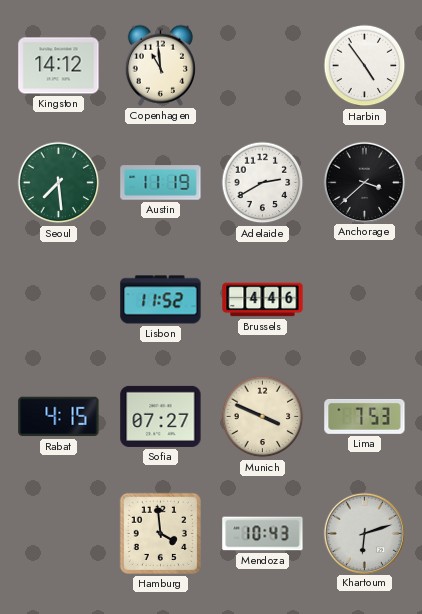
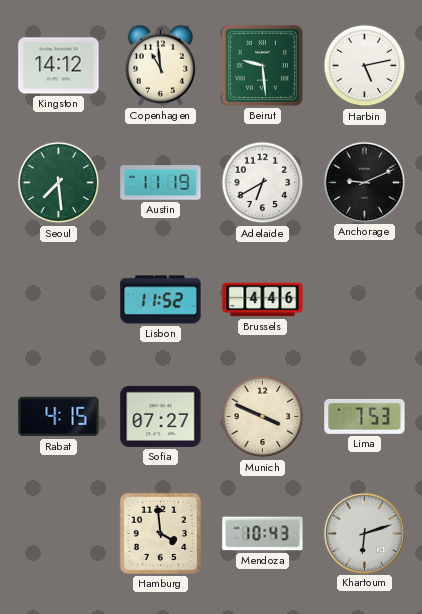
Beirut: none -> 9:29
Harbin: 4:54 -> 5:13
Adelaide: 2:40 -> 6:40
Anchorage: 3:38 -> 9:11
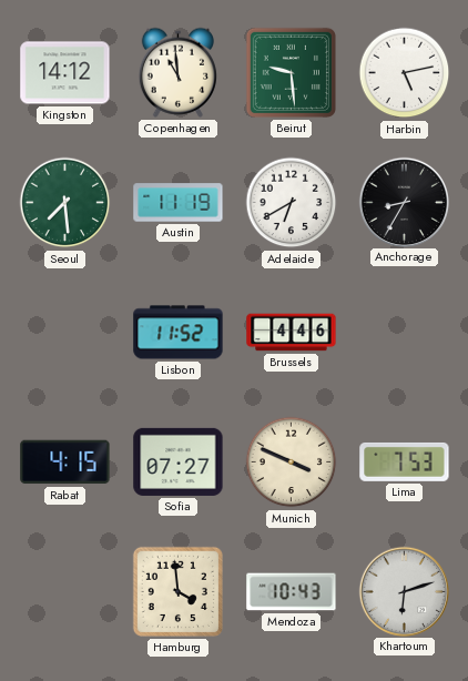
Anchorage: 9:11 -> 8:35
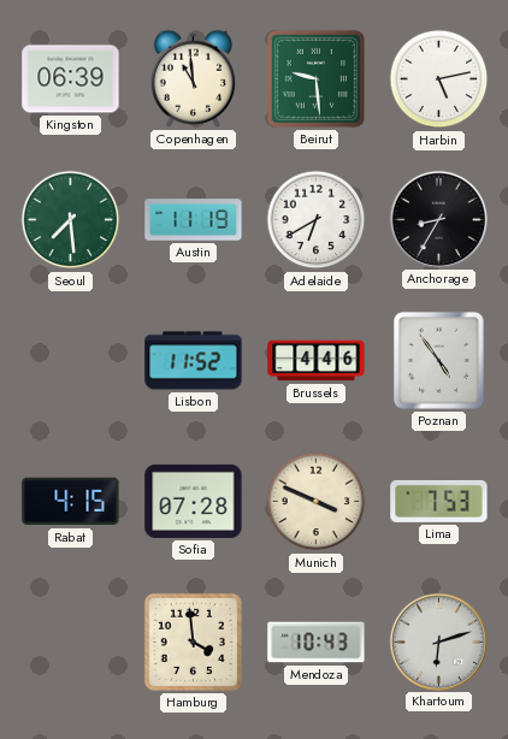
Kingston: 14:12 -> 06:39
Poznan: none -> 4:54
Sofia: 07:27 -> 07:28
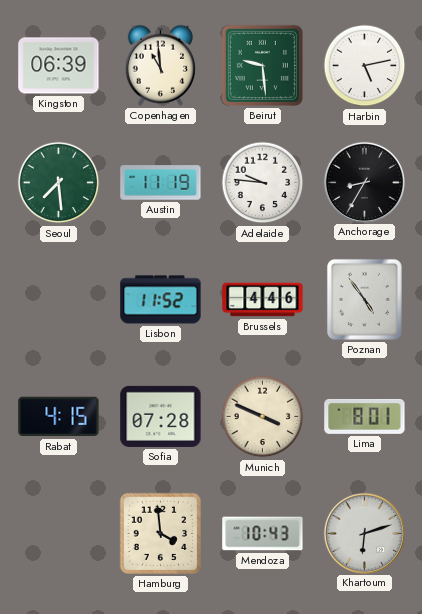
Adelaide: 6:40 -> 9:46
Lima: 7:53 -> 8:01
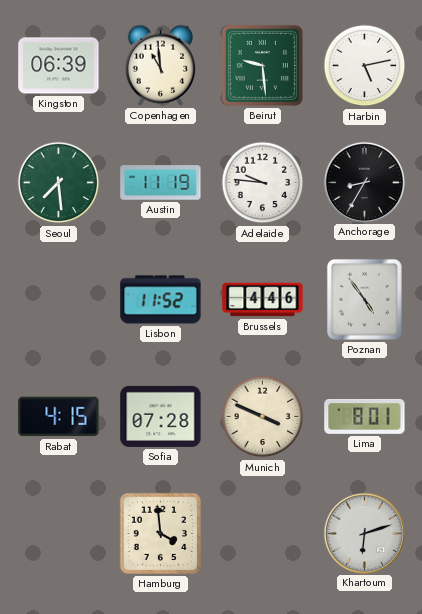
Mendoza: 10:43 -> none
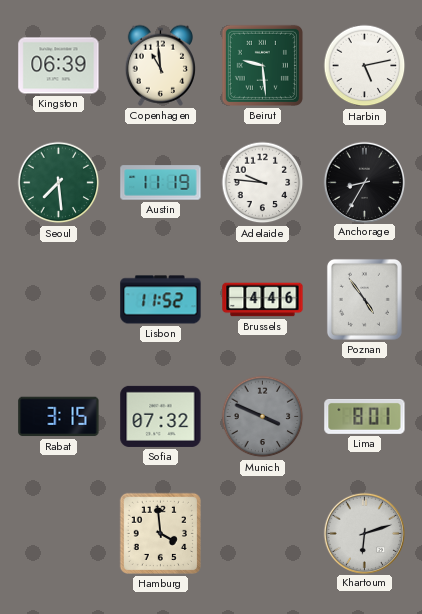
Rabat: 4:15 -> 3:15
Sofia: 07:28 -> 07:32
Munich dial: cream -> grey
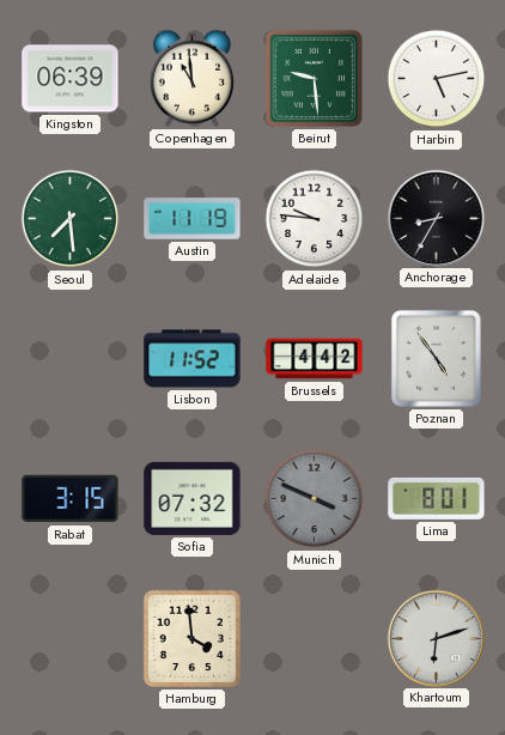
Brussels: 4:46 -> 4:42
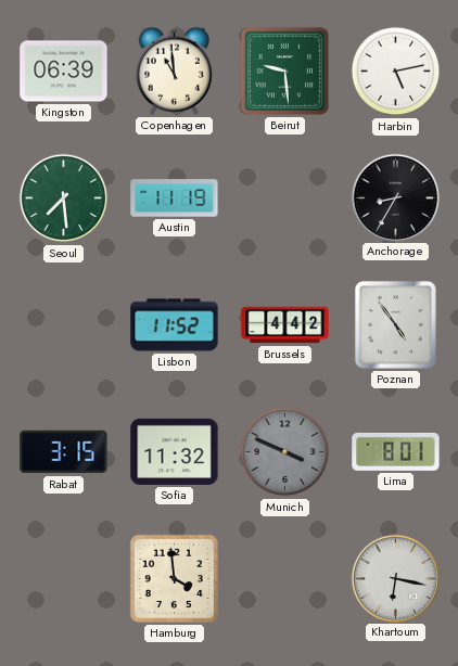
Adelaide: 9:46 -> none
Sofia: 07:32 -> 11:32
Khartoum: 6:12 -> 6:17
